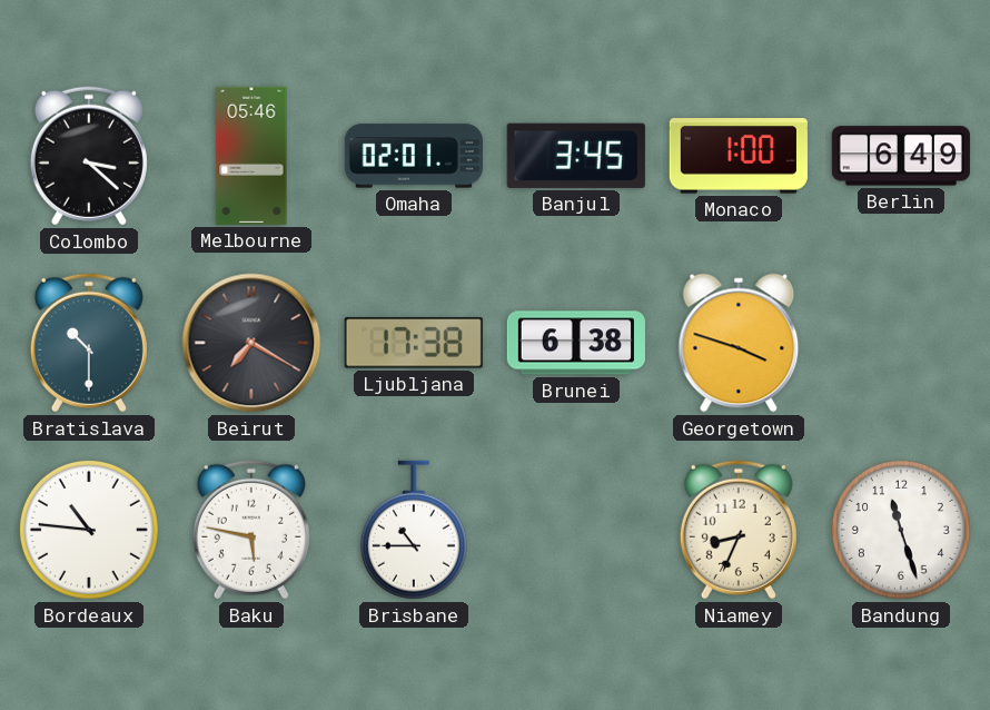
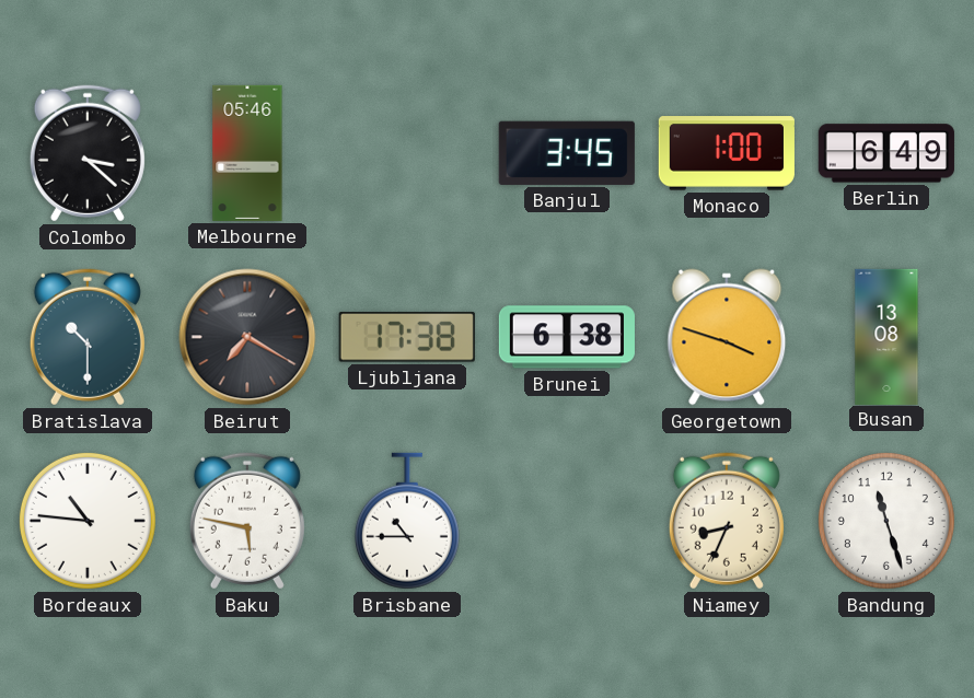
Omaha: 02:01 -> none
Busan: none -> 13:08
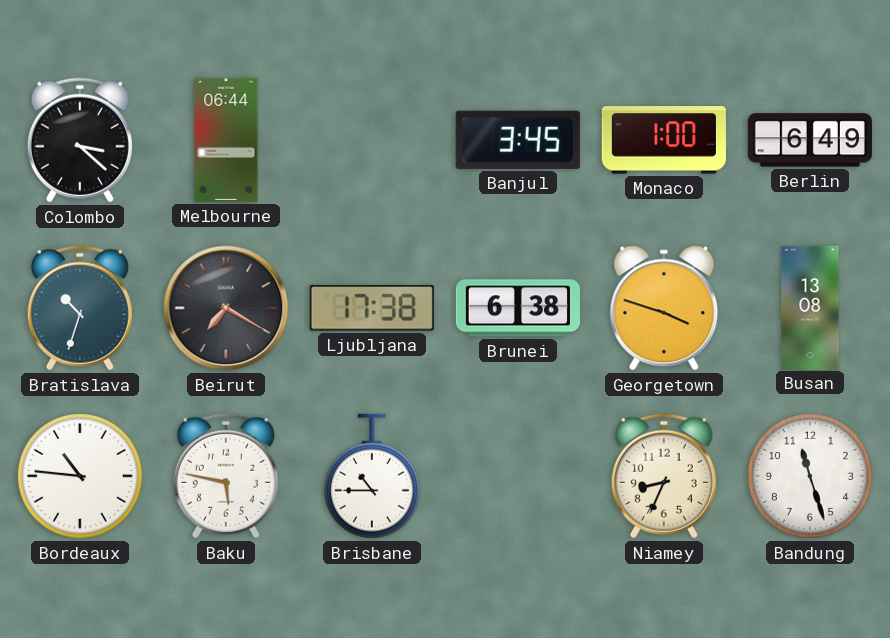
Melbourne: 05:46 -> 06:44
Bratislava: 10:30 -> 10:33
